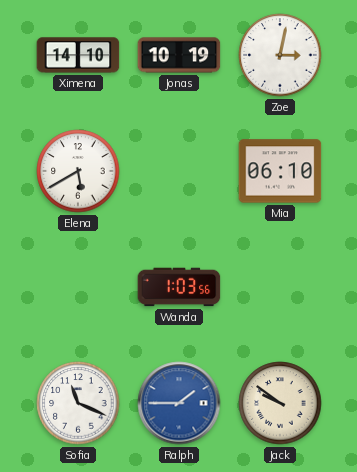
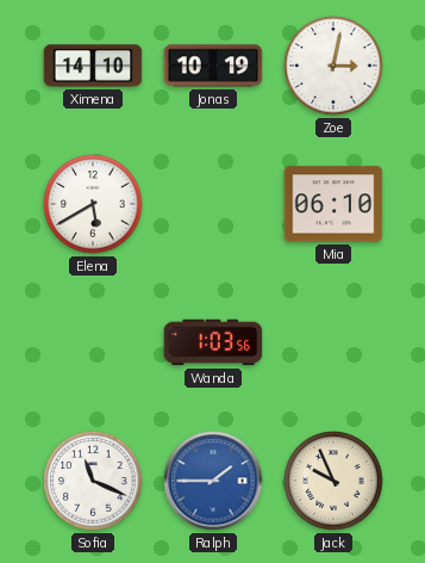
Jack: 9:51 -> 9:56
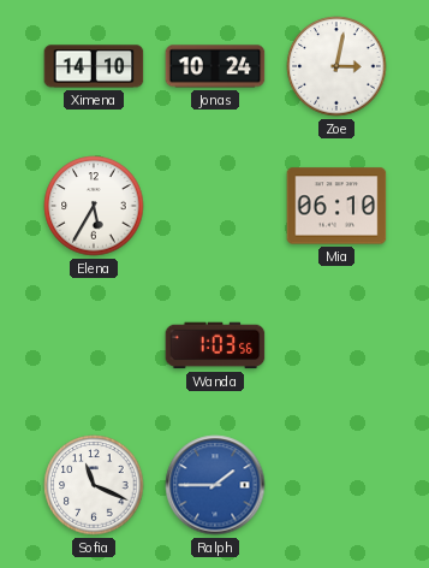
Jonas: 10:19 -> 10:24
Elena: 5:40 -> 5:35
Jack: 9:56 -> none
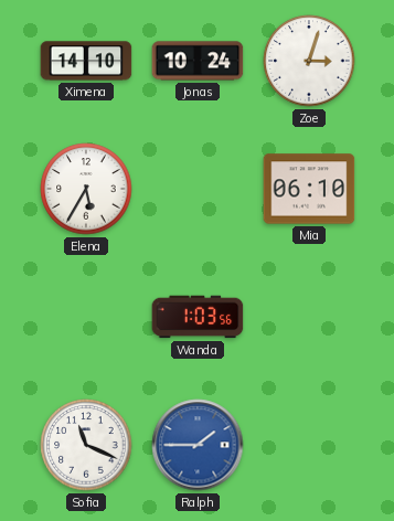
Zoe: 3:02 -> 3:03
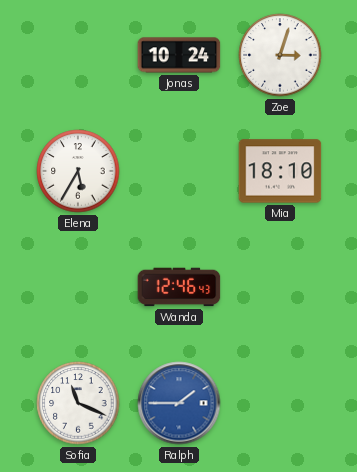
Ximena: 14:10 -> none
Mia: 06:10 -> 18:10
Wanda: 1:03 -> 12:46
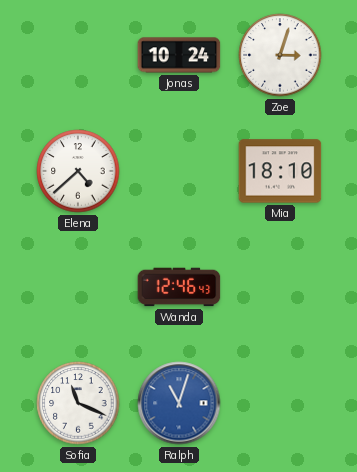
Elena: 5:35 -> 4:38
Ralph: 1:45 -> 11:03
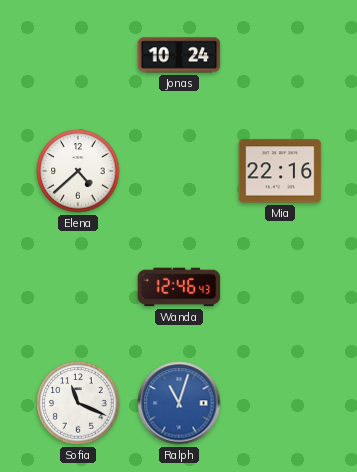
Zoe: 3:03 -> none
Mia: 18:10 -> 22:16
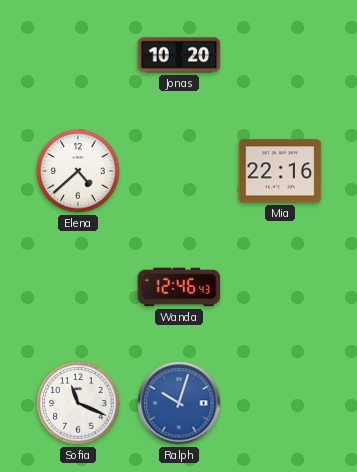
Jonas: 10:24 -> 10:20
Ralph: 11:03 -> 10:03
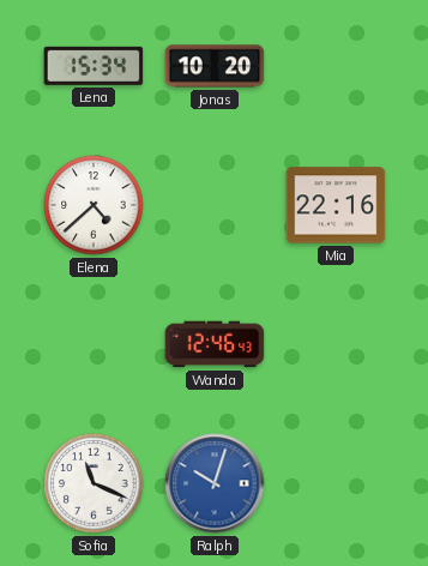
Lena: none -> 15:34
